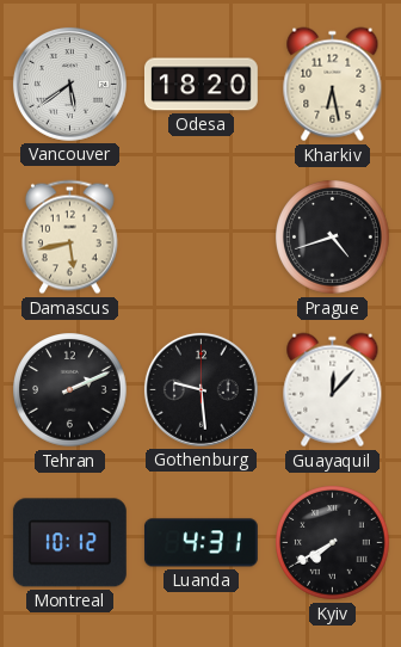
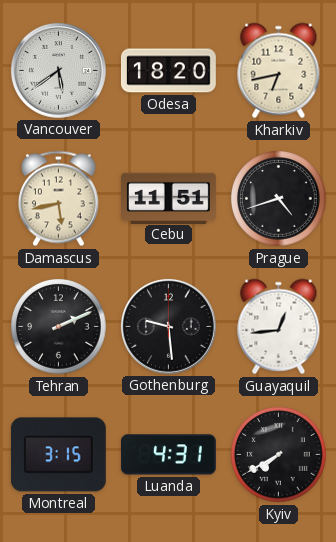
Kharkiv: 6:28 -> 6:43
Cebu: none -> 11:51
Guayaquil: 12:07 -> 12:44
Montreal: 10:12 -> 3:15
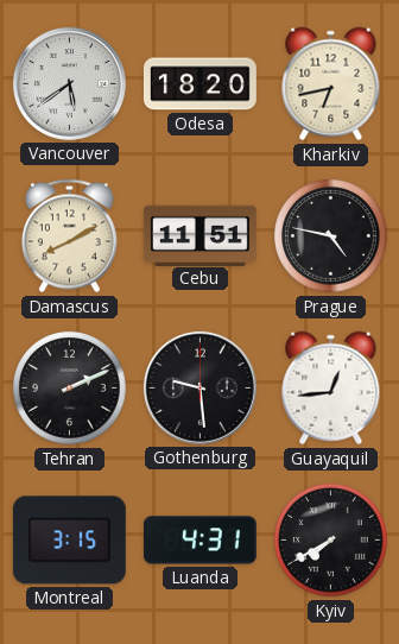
Damascus: 5:43 -> 8:10
Prague: 4:42 -> 4:47
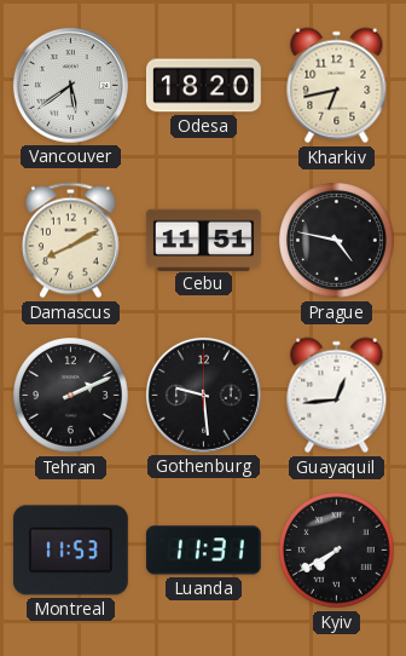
Montreal: 3:15 -> 11:53
Luanda: 4:31 -> 11:31
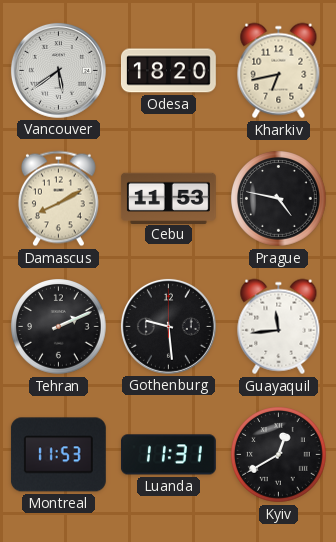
Cebu: 11:51 -> 11:53
Guayaquil: 12:44 -> 11:44
Kyiv: 7:40 -> 12:40
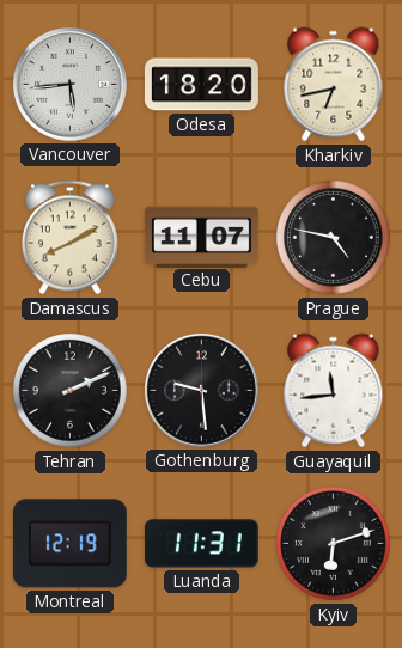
Vancouver: 5:39 -> 5:44
Cebu: 11:53 -> 11:07
Montreal: 11:53 -> 12:19
Kyiv: 12:40 -> 6:12
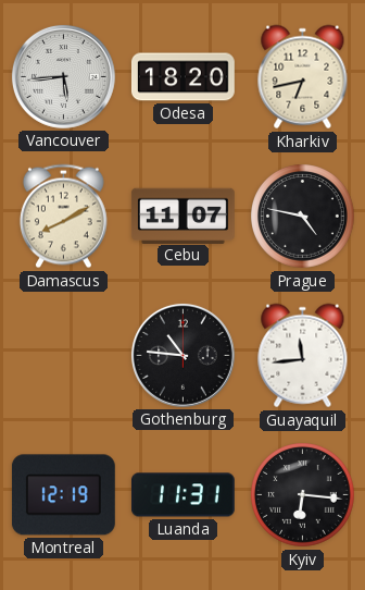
Tehran: 2:11 -> none
Gothenburg: 9:29 -> 10:46
Kyiv: 6:12 -> 6:16
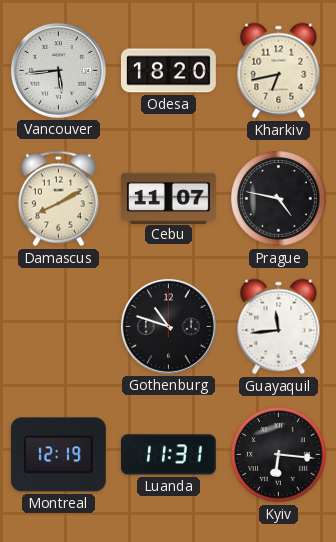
Gothenburg: 10:46 -> 10:48
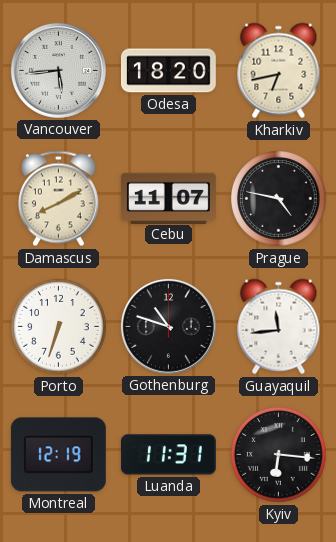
Porto: none -> 6:33
